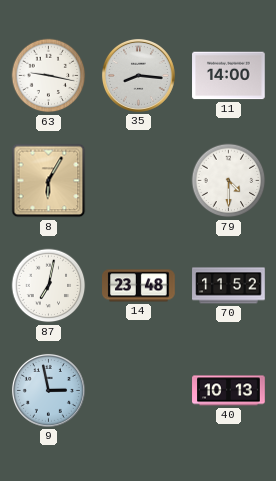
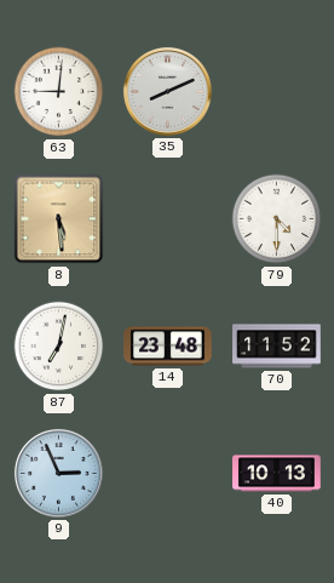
63: 9:17 -> 9:01
35: 8:16 -> 8:11
11: 14:00 -> none
8: 6:05 -> 5:29
9: 2:58 -> 2:56
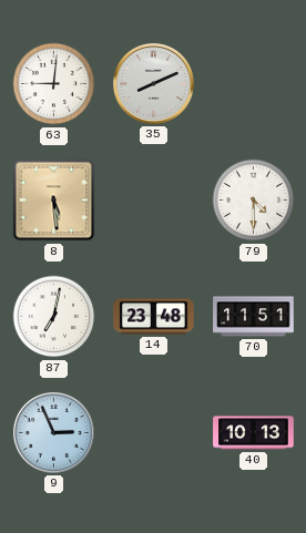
70: 11:52 -> 11:51
